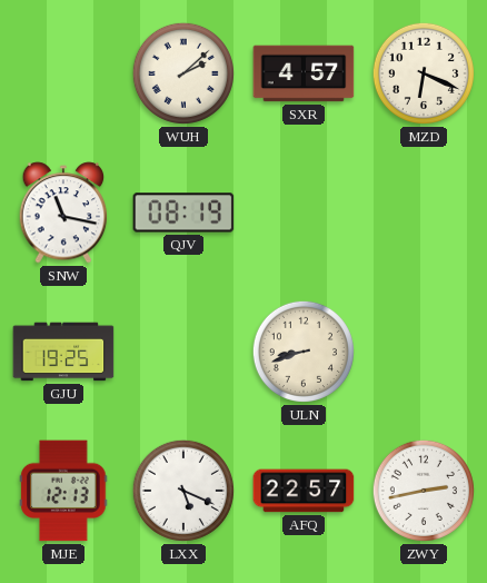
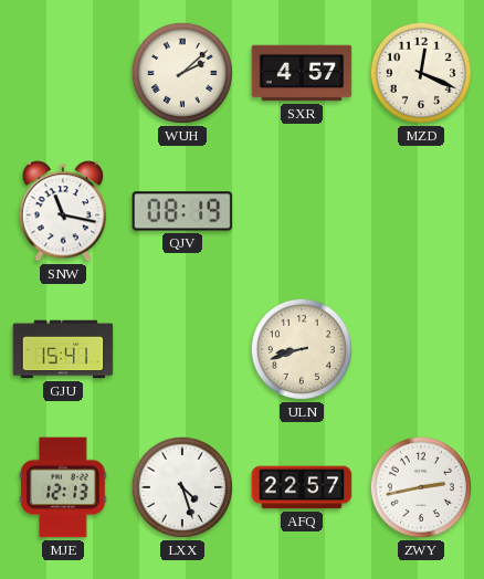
MZD: 6:19 -> 12:19
GJU: 19:25 -> 15:41
LXX: 5:19 -> 4:27
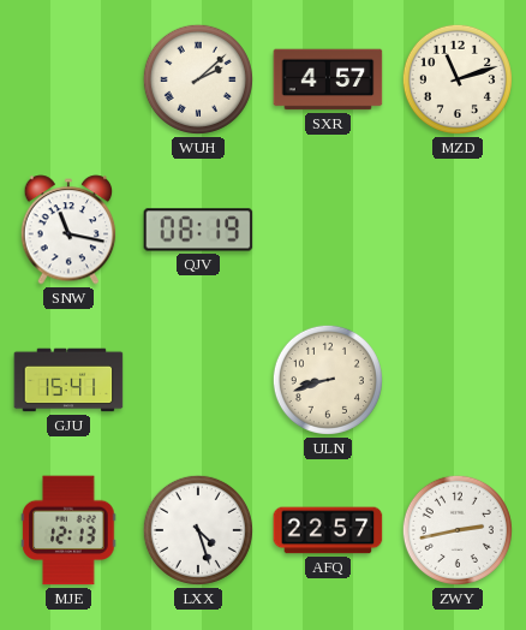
MZD: 12:19 -> 11:12
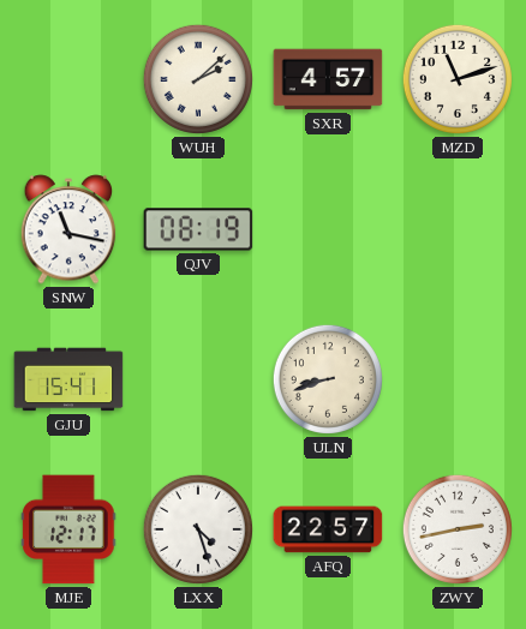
MJE: 12:13 -> 12:17
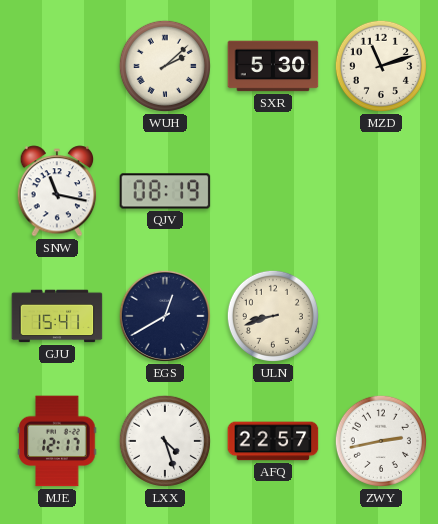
SXR: 4:57 -> 5:30
EGS: none -> 12:40
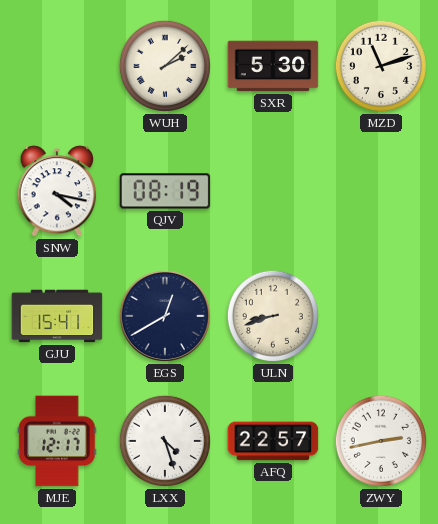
SNW: 11:17 -> 4:17
